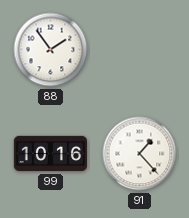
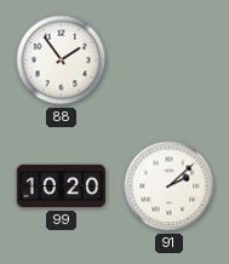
99: 10:16 -> 10:20
91: 1:23 -> 2:08
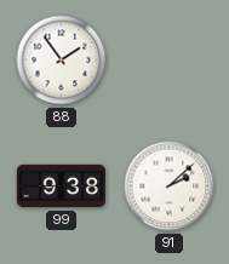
99: 10:20 -> 9:38
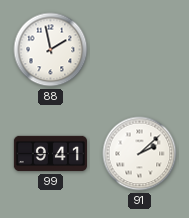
88: 1:54 -> 1:58
99: 9:38 -> 9:41
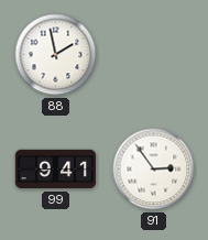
91: 2:08 -> 2:54
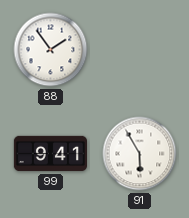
88: 1:58 -> 1:54
91: 2:54 -> 5:55
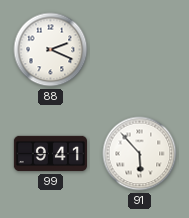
88: 1:54 -> 2:19
91: 5:55 -> 5:53
